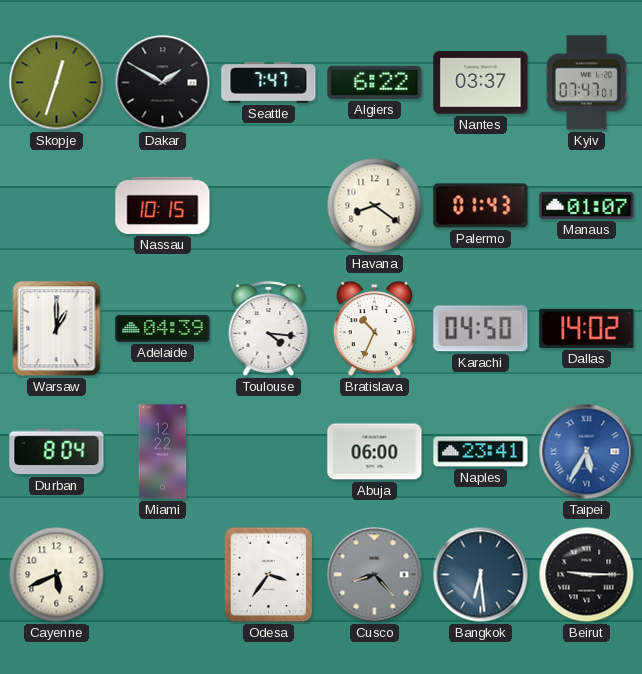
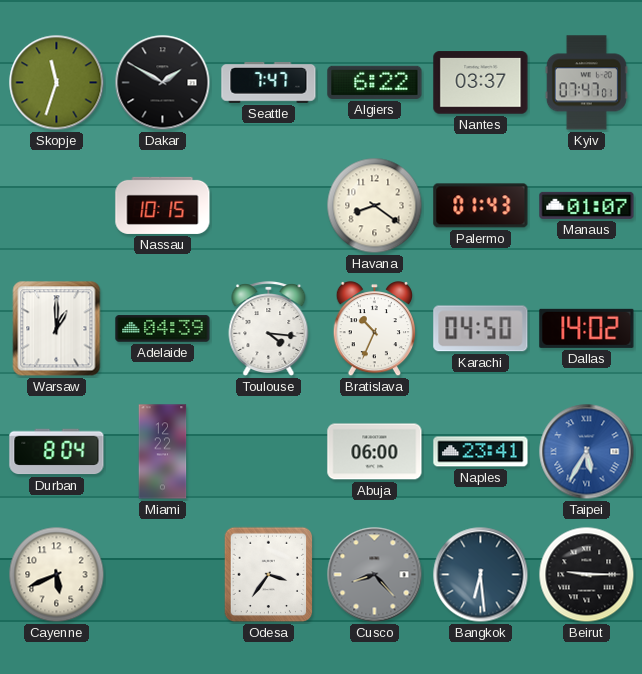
Skopje: 12:33 -> 11:33
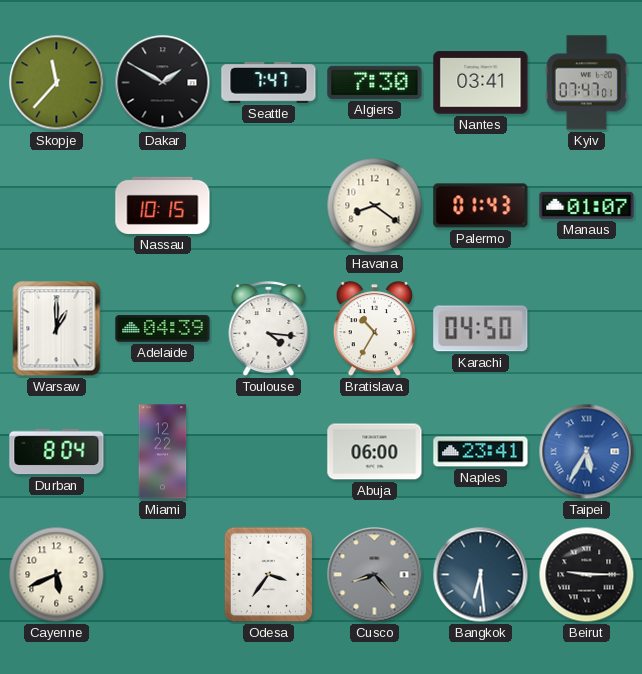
Skopje: 11:33 -> 11:37
Algiers: 6:22 -> 7:30
Nantes: 03:37 -> 03:41
Bratislava: 10:34 -> 10:35
Dallas: 14:02 -> none
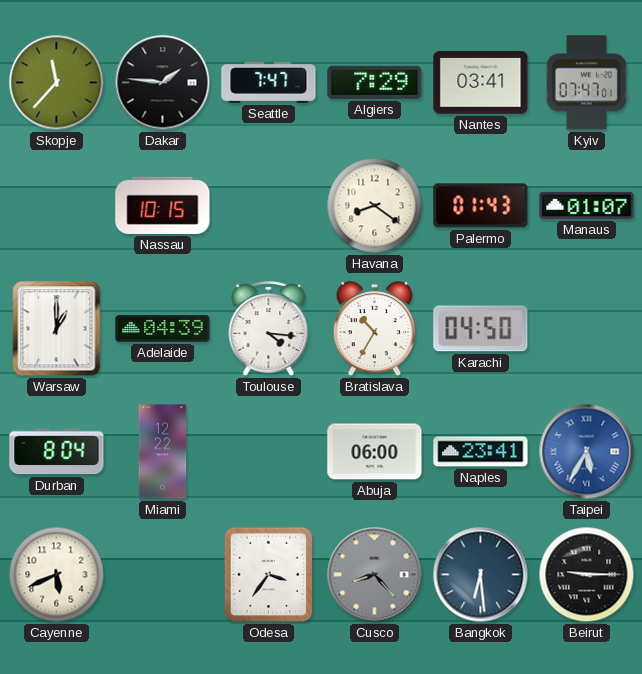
Dakar: 1:50 -> 1:46
Algiers: 7:30 -> 7:29
